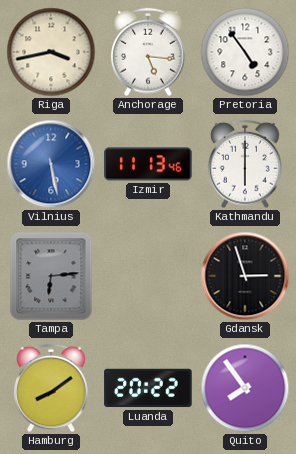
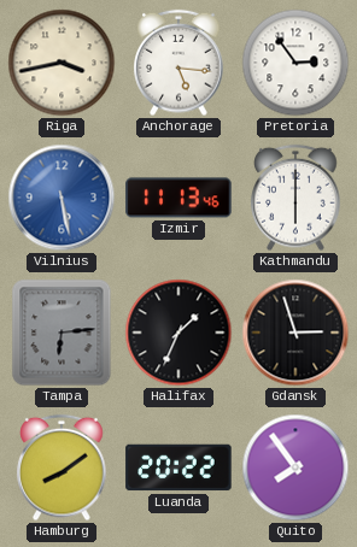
Pretoria: 4:54 -> 2:54
Halifax: none -> 1:34
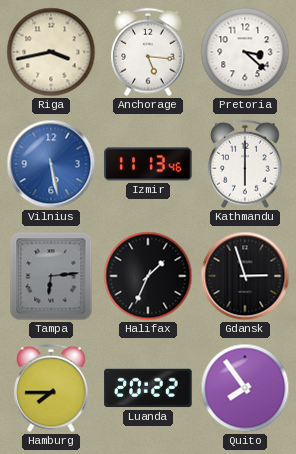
Pretoria: 2:54 -> 3:22
Hamburg: 8:09 -> 7:45
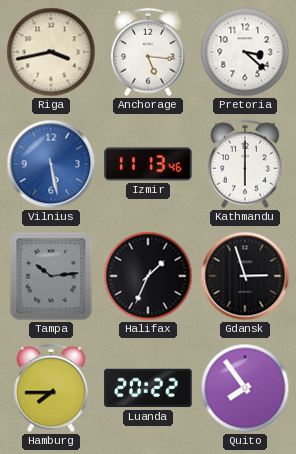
Tampa: 6:14 -> 10:14
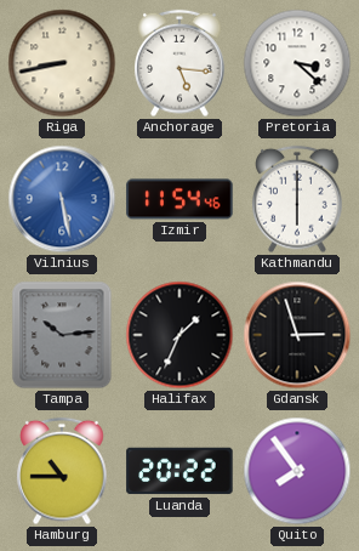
Riga: 3:43 -> 8:43
Izmir: 11:13 -> 11:54
Hamburg: 7:45 -> 10:45
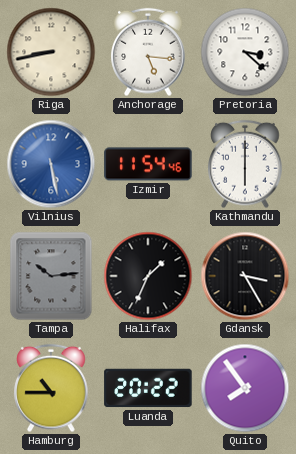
Gdansk: 2:57 -> 3:25
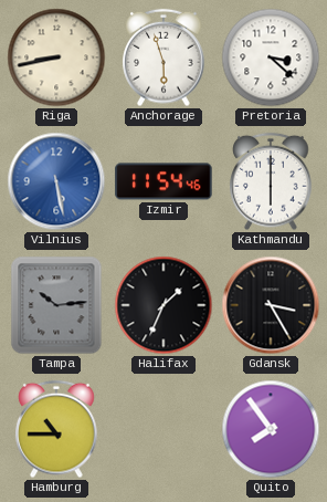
Anchorage: 5:16 -> 5:57
Luanda: 20:22 -> none
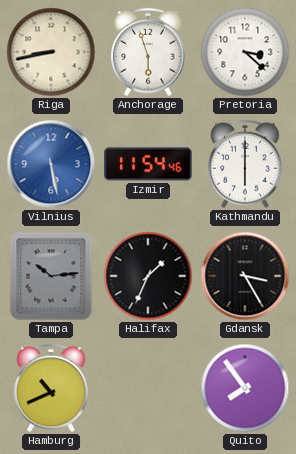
Hamburg: 10:45 -> 10:41
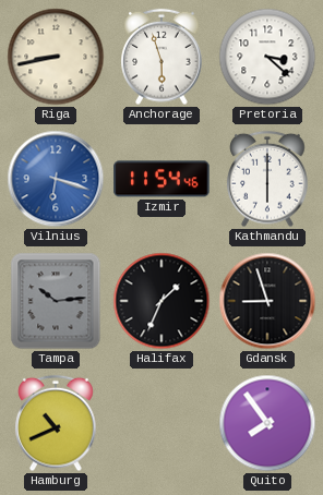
Vilnius: 5:28 -> 6:18
Gdansk: 3:25 -> 8:57
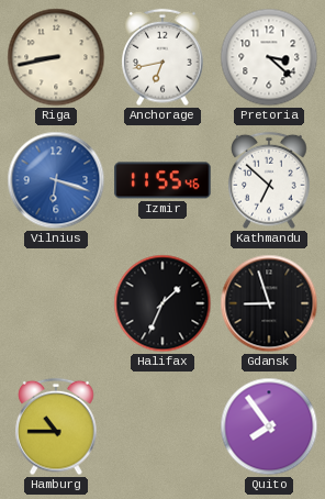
Anchorage: 5:57 -> 6:43
Izmir: 11:54 -> 11:55
Kathmandu: 6:00 -> 6:52
Tampa: 10:14 -> none
Hamburg: 10:41 -> 10:45
